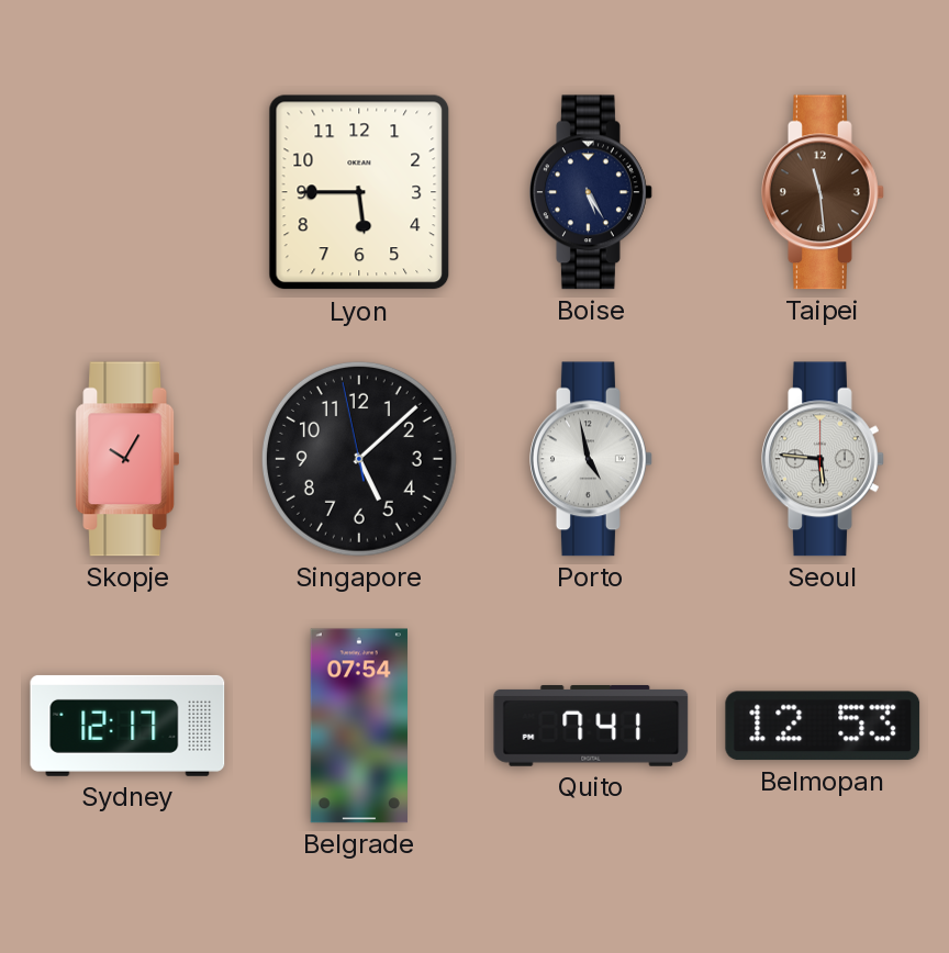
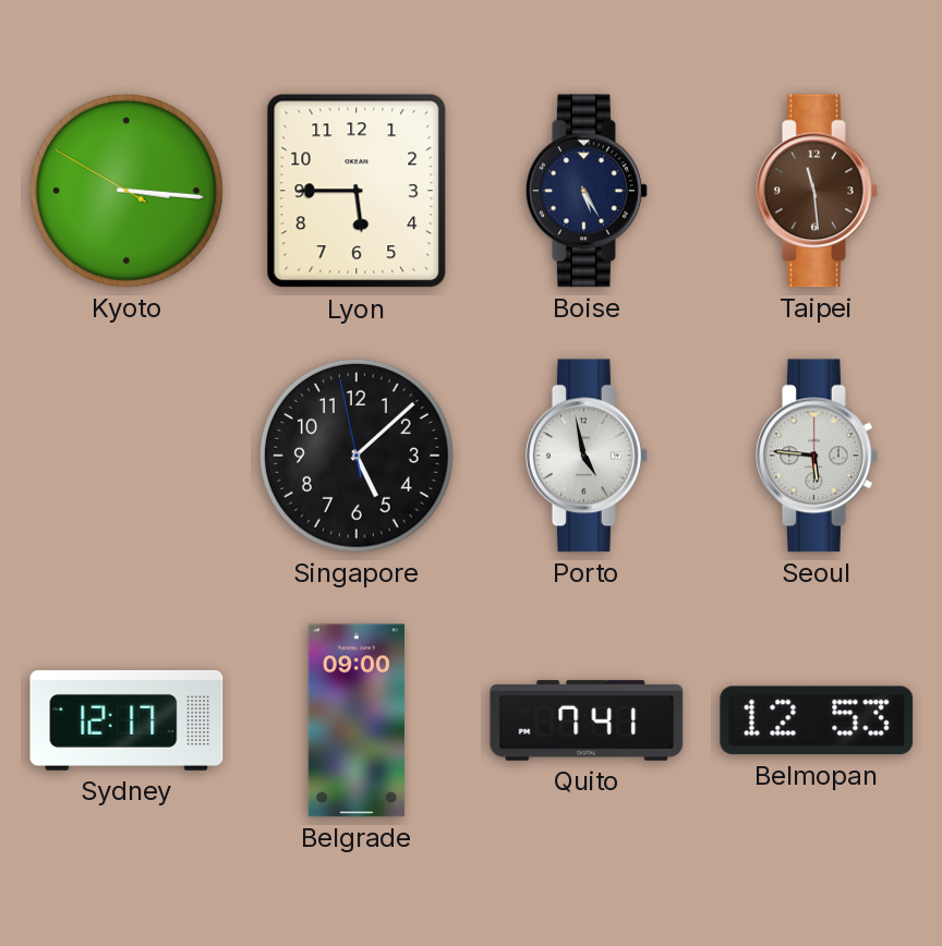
Kyoto: none -> 3:15
Skopje: 10:05 -> none
Belgrade: 07:54 -> 09:00
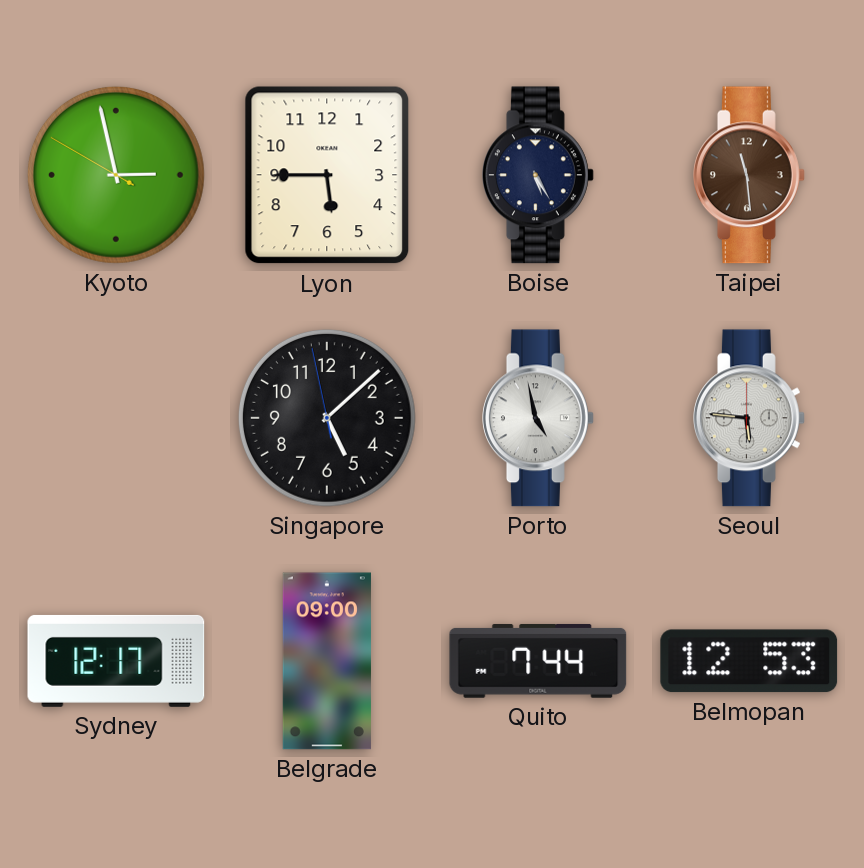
Kyoto: 3:15 -> 2:57
Quito: 7:41 -> 7:44
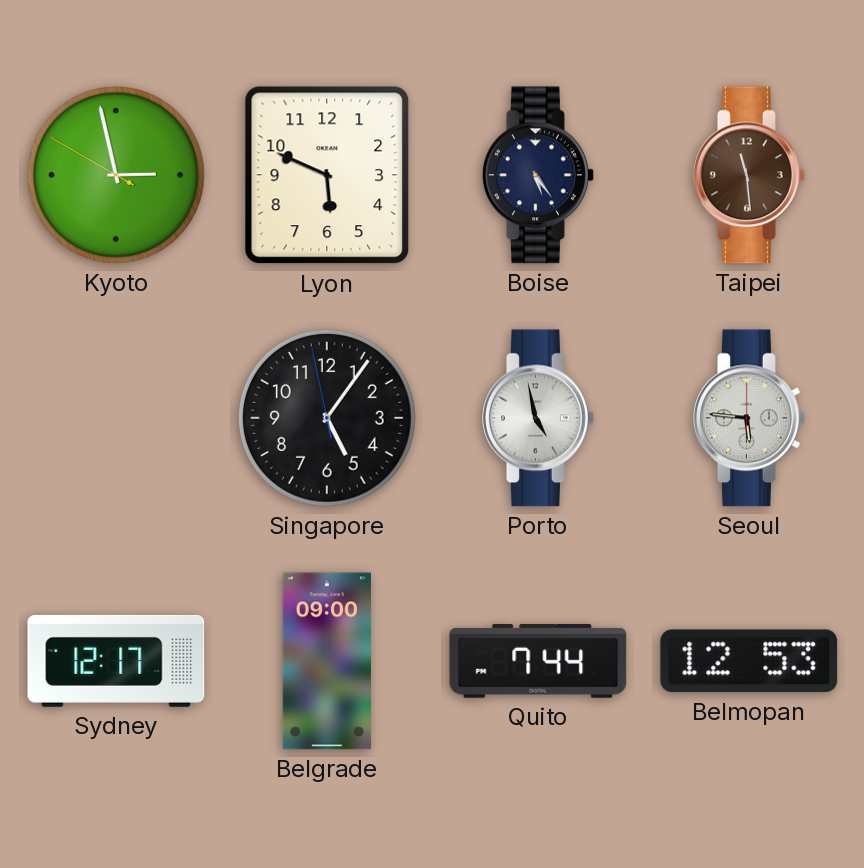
Lyon: 5:45 -> 5:49
Boise: 5:25 -> 5:24
Singapore: 5:07 -> 5:05
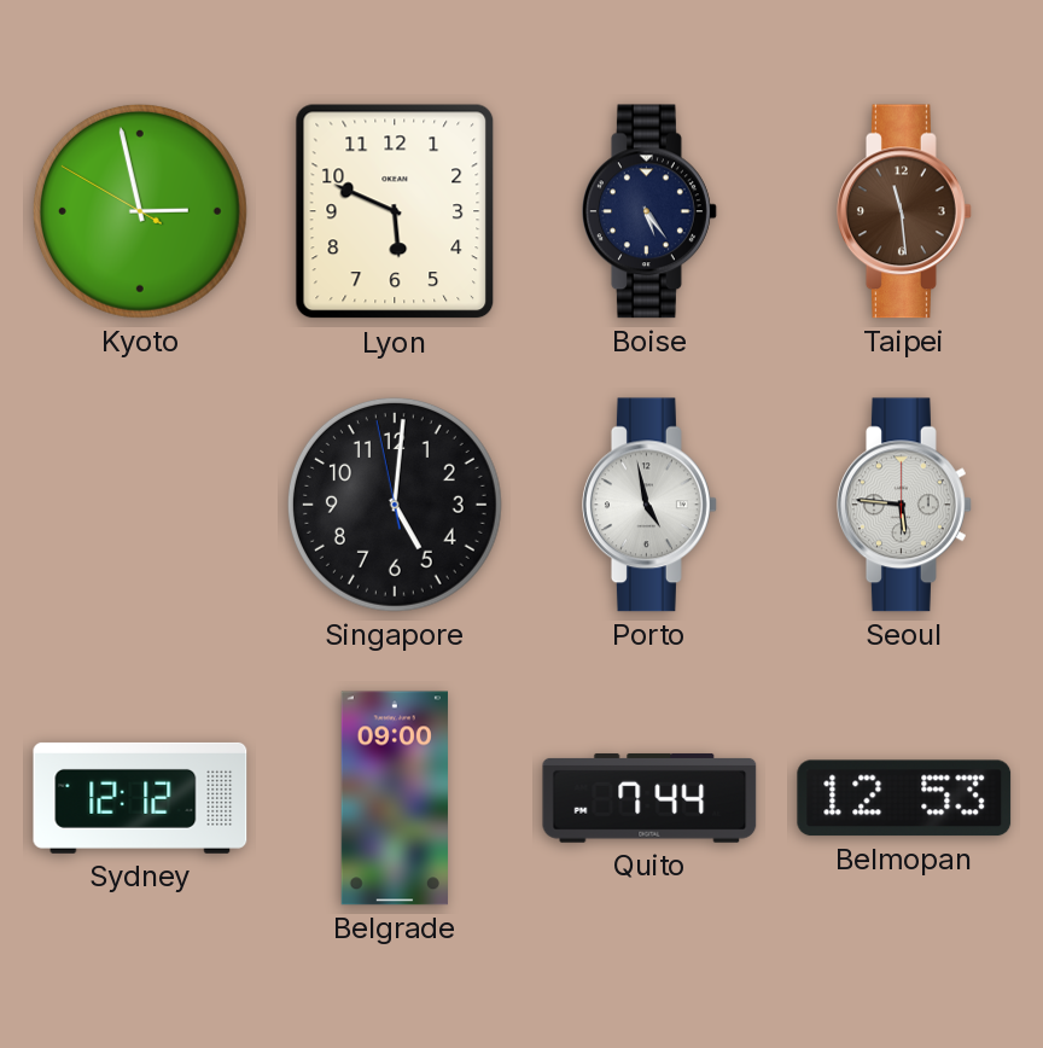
Singapore: 5:05 -> 5:00
Sydney: 12:17 -> 12:12
